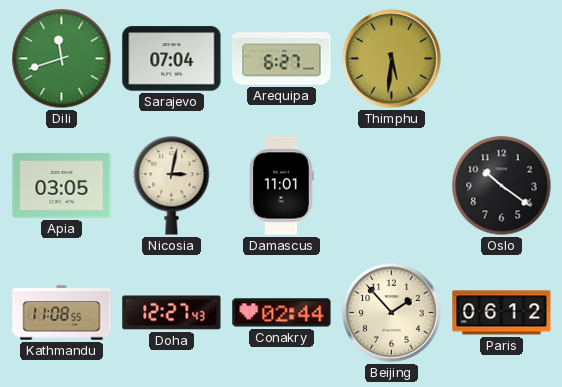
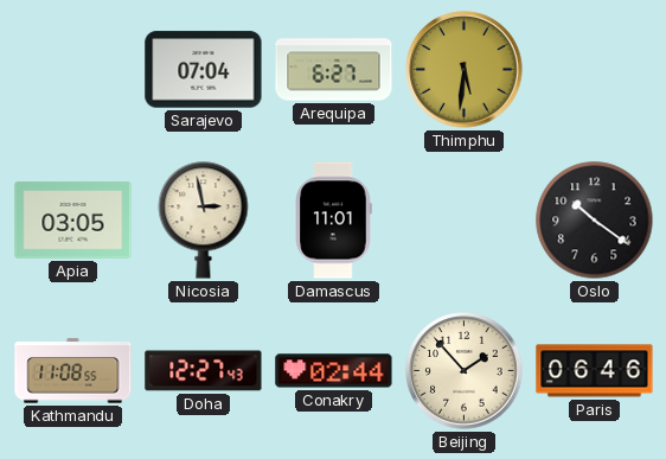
Dili: 11:42 -> none
Nicosia: 3:02 -> 2:58
Paris: 06:12 -> 06:46
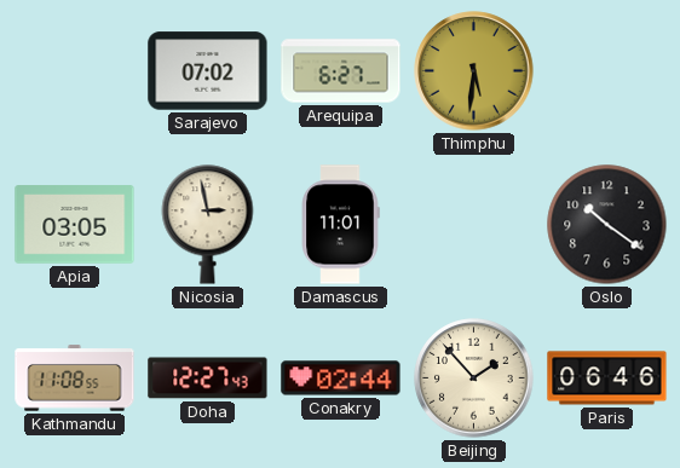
Sarajevo: 07:04 -> 07:02
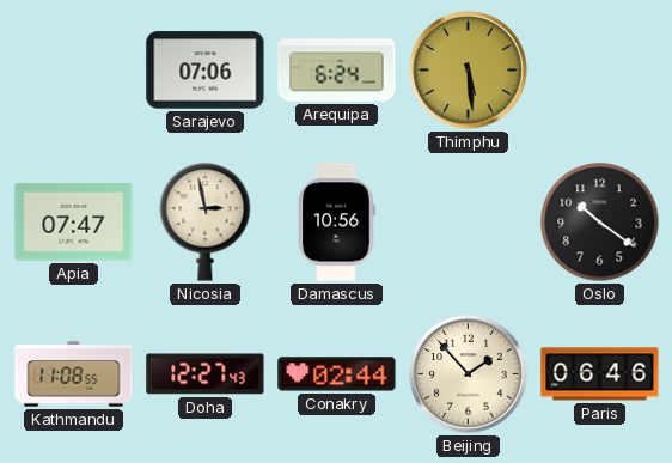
Sarajevo: 07:02 -> 07:06
Arequipa: 6:27 -> 6:24
Thimphu: 5:31 -> 5:29
Apia: 03:05 -> 07:47
Damascus: 11:01 -> 10:56
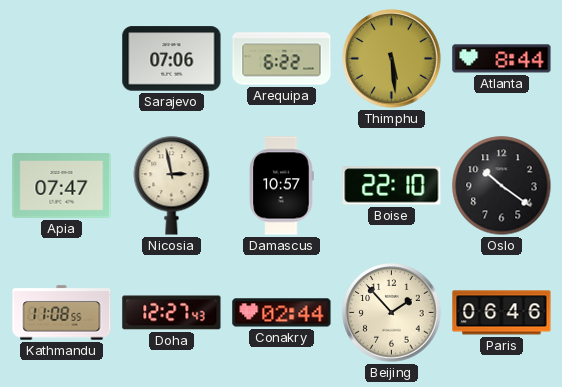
Arequipa: 6:24 -> 6:22
Atlanta: none -> 8:44
Damascus: 10:56 -> 10:57
Boise: none -> 22:10
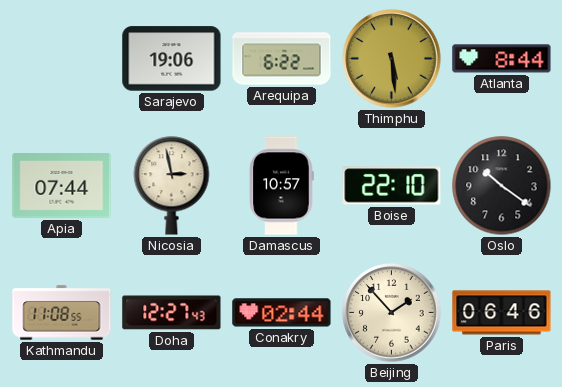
Sarajevo: 07:06 -> 19:06
Apia: 07:47 -> 07:44
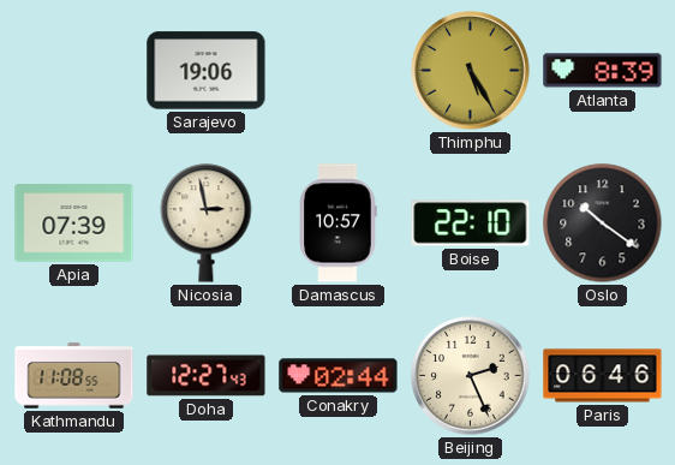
Arequipa: 6:22 -> none
Thimphu: 5:29 -> 5:25
Atlanta: 8:44 -> 8:39
Apia: 07:44 -> 07:39
Beijing: 1:53 -> 2:26
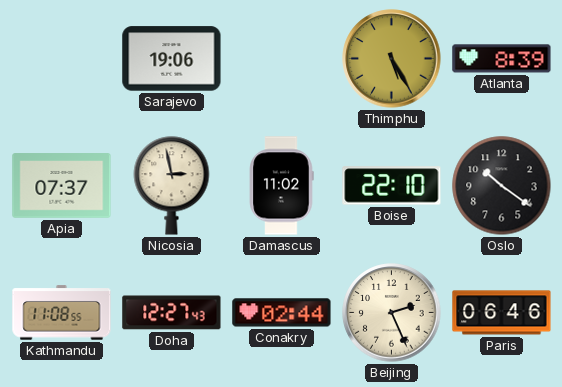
Apia: 07:39 -> 07:37
Damascus: 10:57 -> 11:02
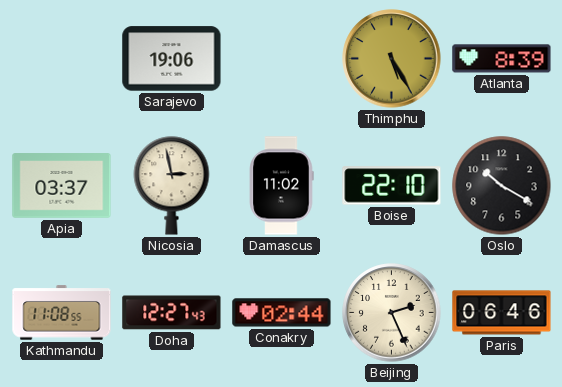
Apia: 07:37 -> 03:37
Oslo: 10:21 -> 10:20
